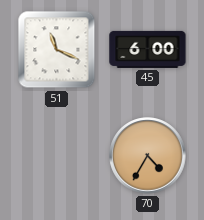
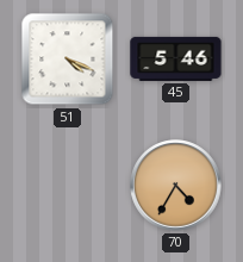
51: 11:19 -> 4:19
45: 6:00 -> 5:46
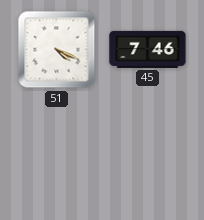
45: 5:46 -> 7:46
70: 4:35 -> none
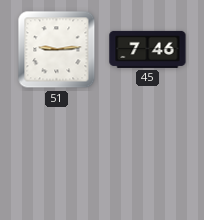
51: 4:19 -> 9:14
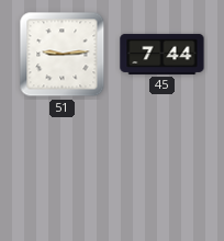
45: 7:46 -> 7:44
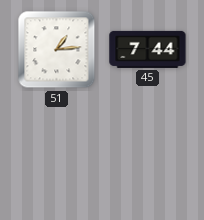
51: 9:14 -> 1:14
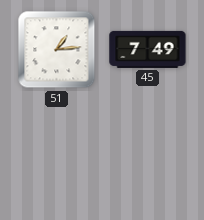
45: 7:44 -> 7:49
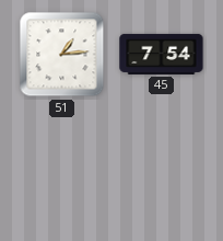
45: 7:49 -> 7:54
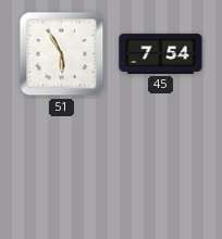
51: 1:14 -> 5:55
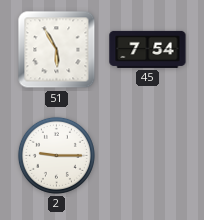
2: none -> 9:15
